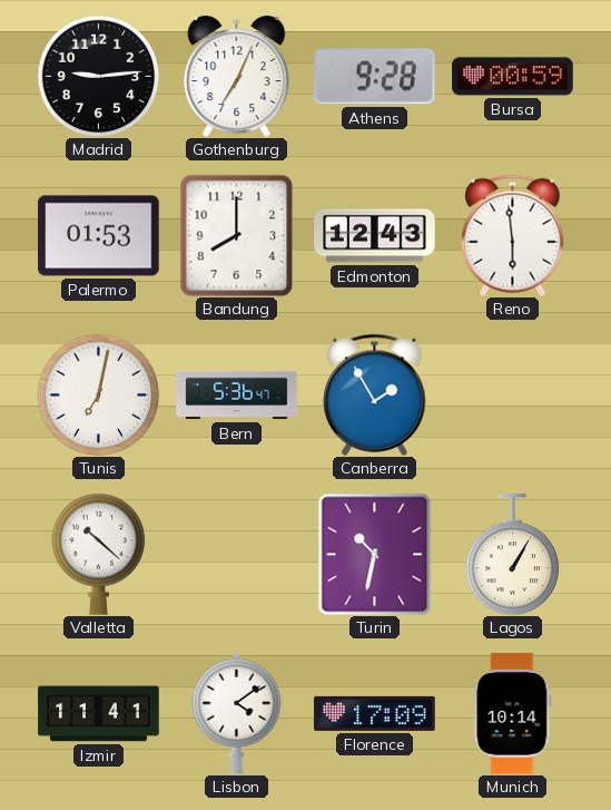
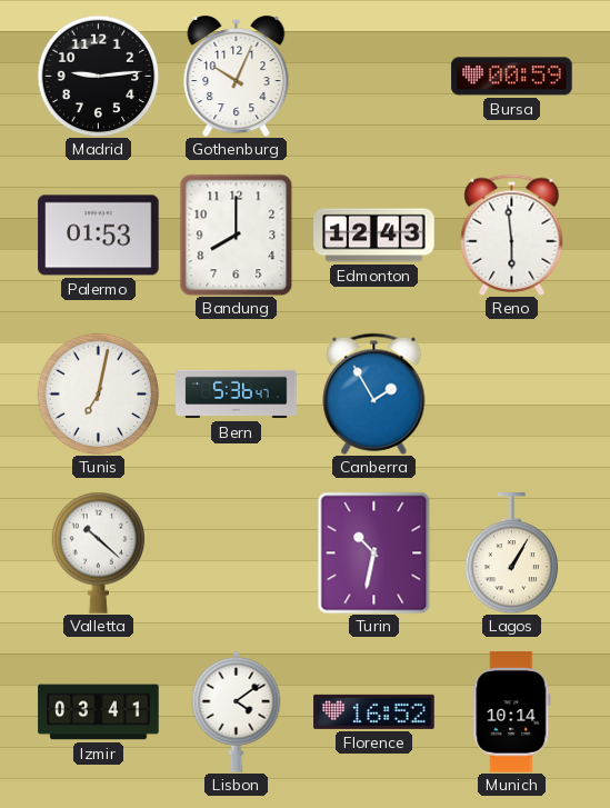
Gothenburg: 7:04 -> 10:04
Athens: 9:28 -> none
Izmir: 11:41 -> 03:41
Florence: 17:09 -> 16:52
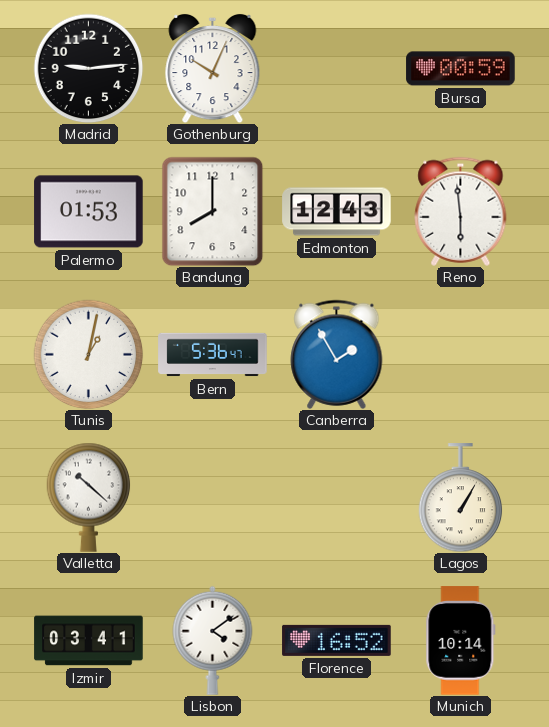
Tunis: 7:02 -> 1:02
Turin: 10:32 -> none
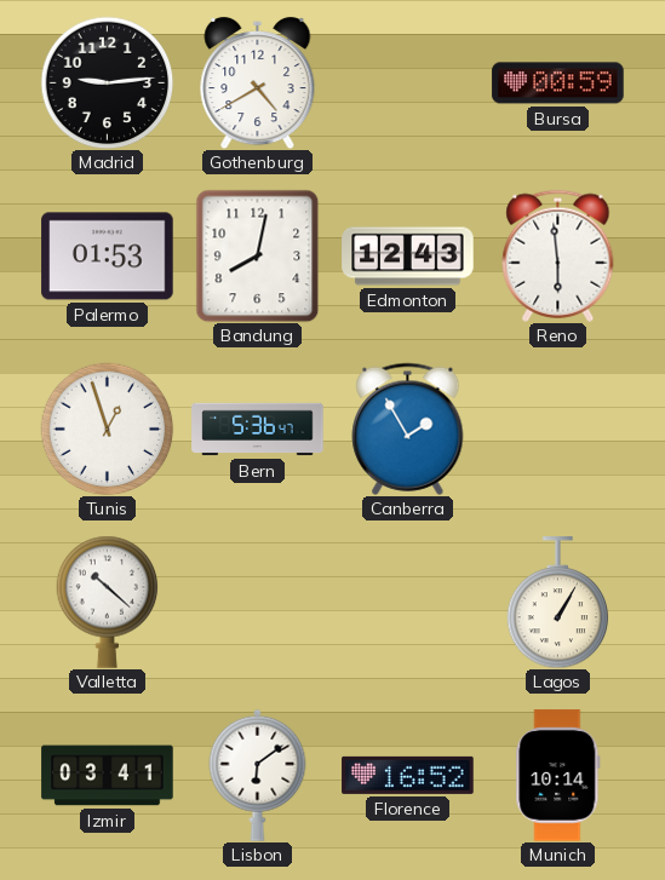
Gothenburg: 10:04 -> 4:40
Bandung: 8:00 -> 8:02
Tunis: 1:02 -> 12:57
Lisbon: 4:09 -> 6:09
